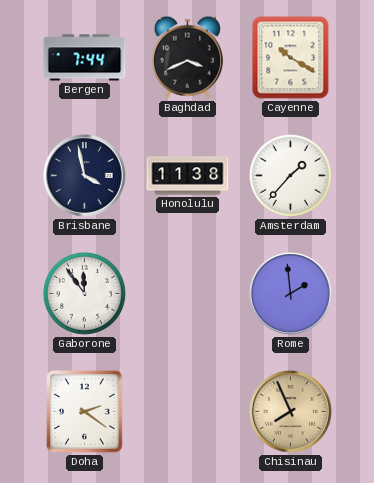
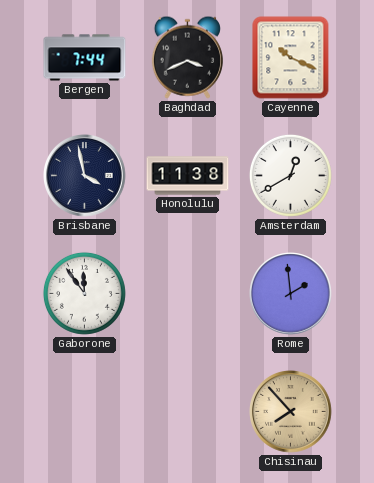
Cayenne: 10:20 -> 10:19
Amsterdam: 1:37 -> 12:40
Doha: 2:21 -> none
Chisinau: 7:56 -> 7:53
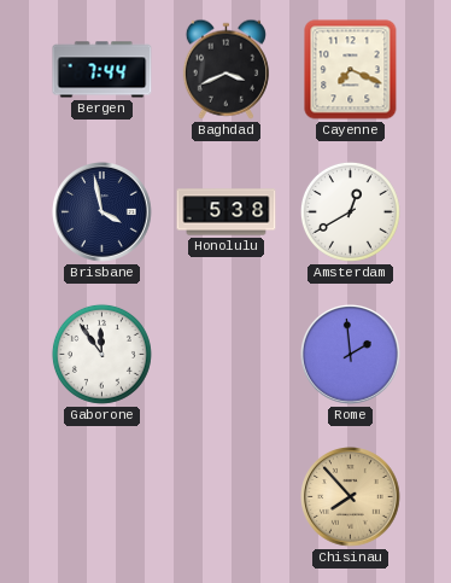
Cayenne: 10:19 -> 7:19
Honolulu: 11:38 -> 5:38
